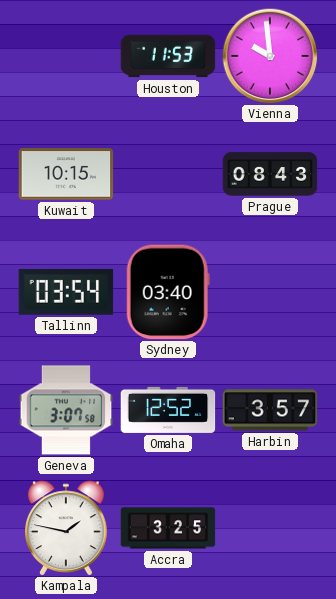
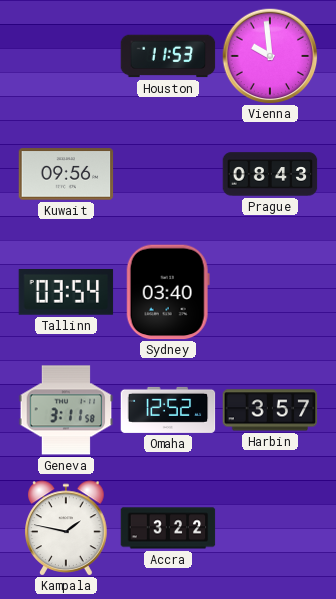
Kuwait: 10:15 -> 09:56
Geneva: 3:07 -> 3:11
Accra: 3:25 -> 3:22
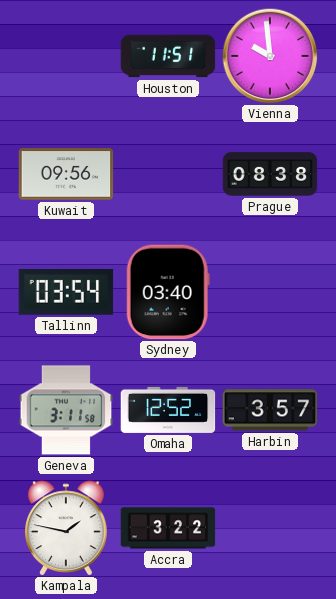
Houston: 11:53 -> 11:51
Prague: 08:43 -> 08:38
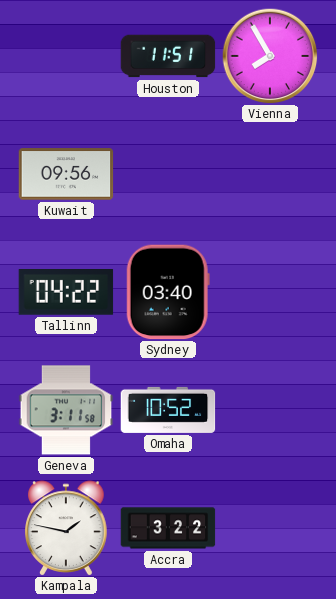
Vienna: 9:59 -> 7:55
Prague: 08:38 -> none
Tallinn: 03:54 -> 04:22
Omaha: 12:52 -> 10:52
Harbin: 3:57 -> none
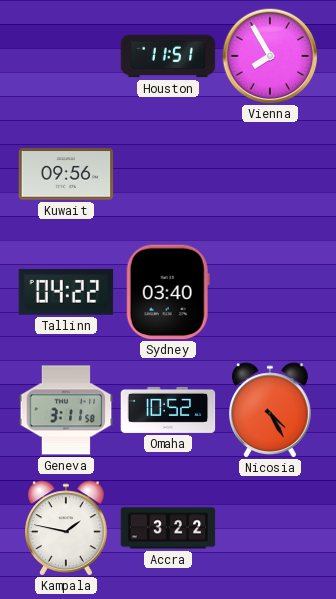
Nicosia: none -> 4:25
